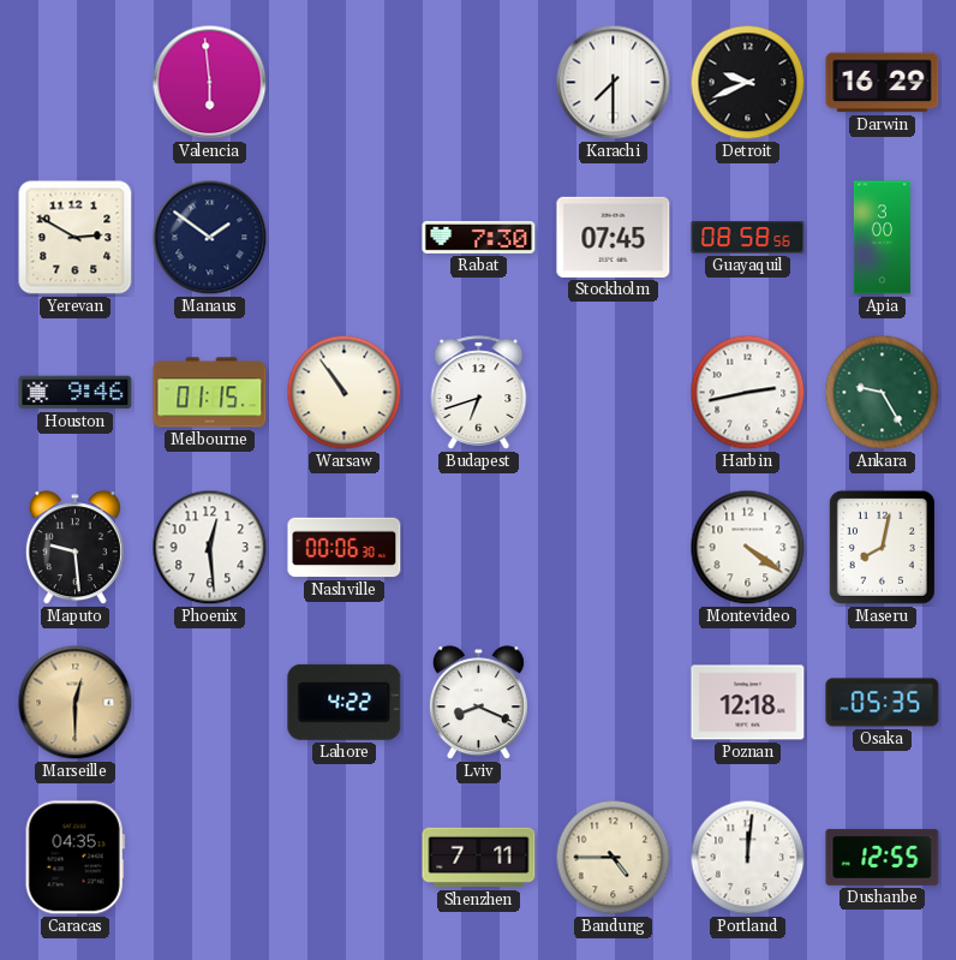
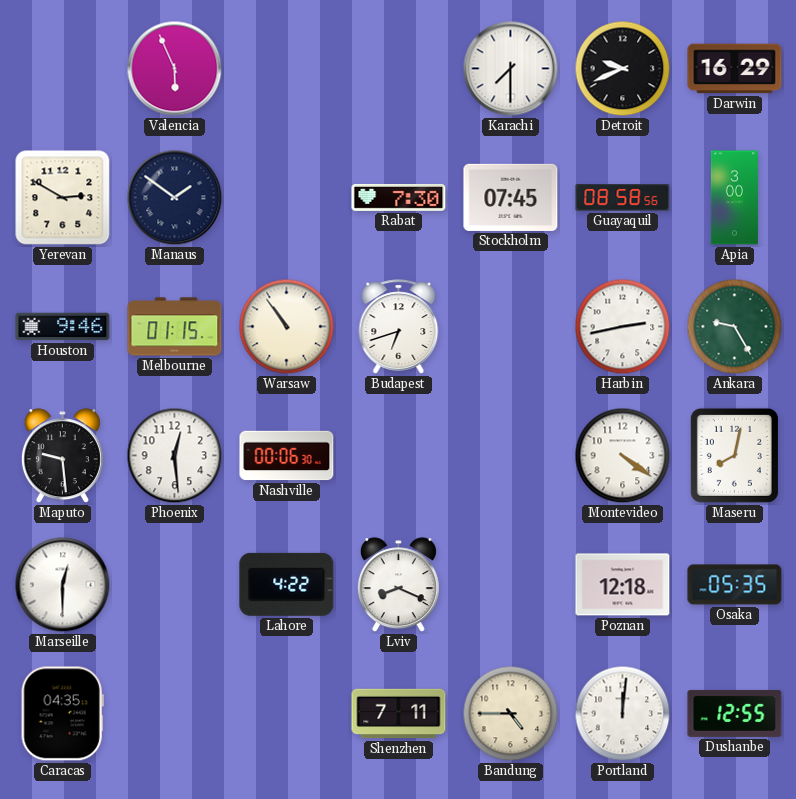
Valencia: 5:59 -> 5:56
Marseille dial: champagne -> white
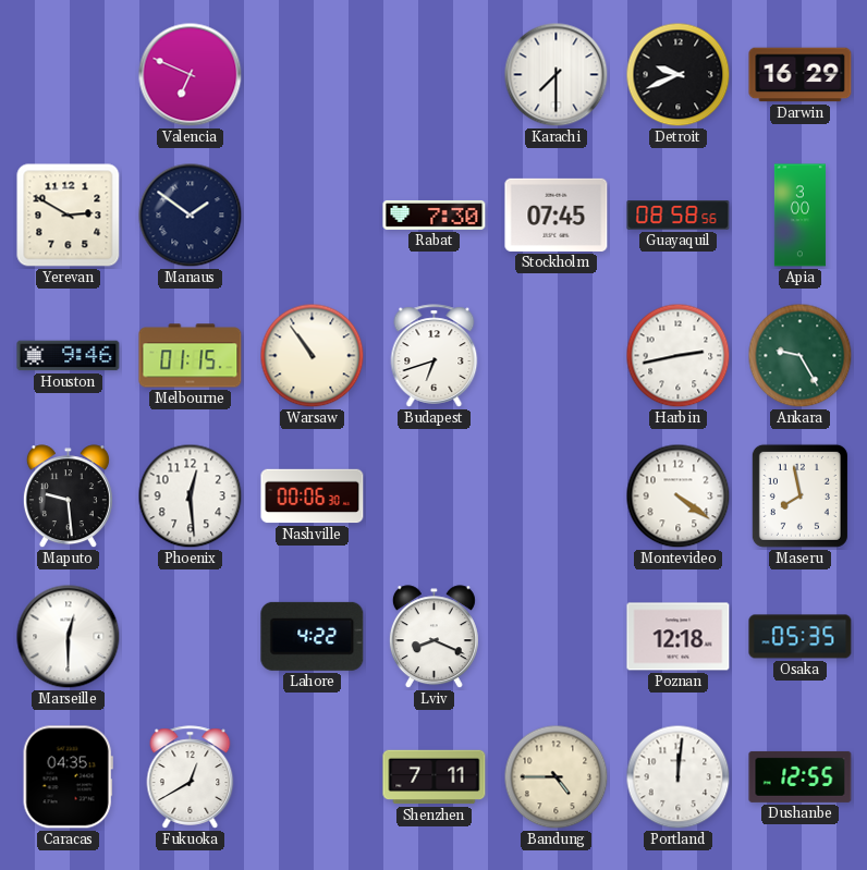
Valencia: 5:56 -> 6:49
Maseru: 8:02 -> 7:58
Fukuoka: none -> 12:40
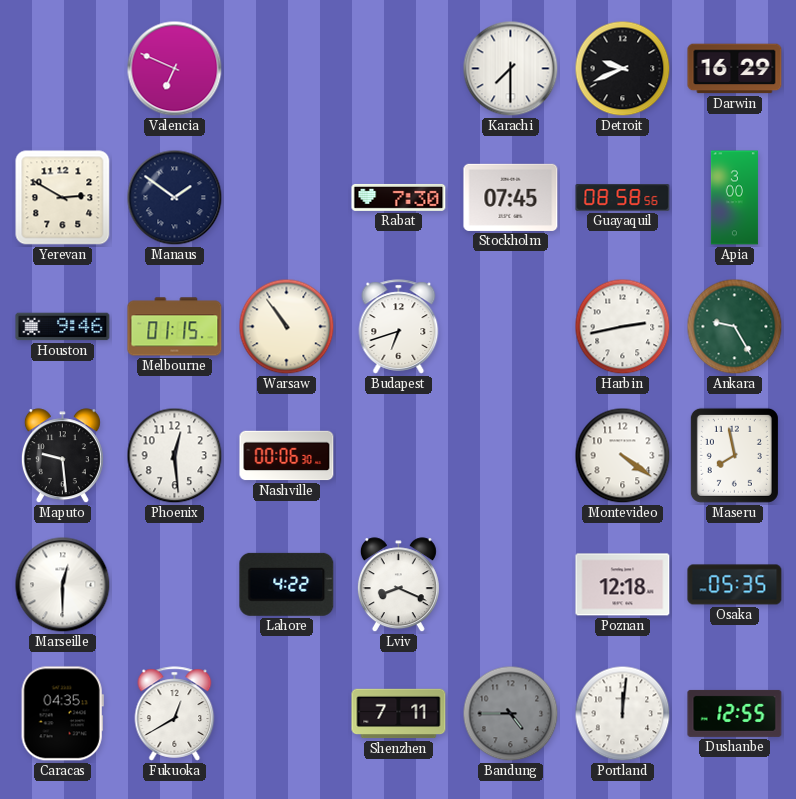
Bandung dial: cream -> grey
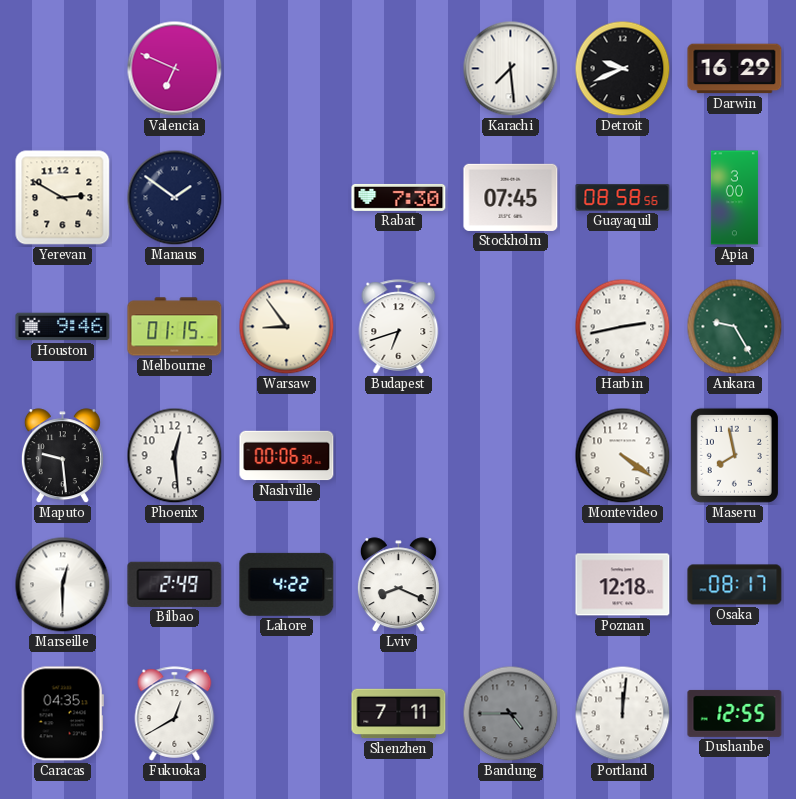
Karachi: 7:30 -> 7:29
Warsaw: 10:54 -> 8:54
Bilbao: none -> 2:49
Osaka: 05:35 -> 08:17
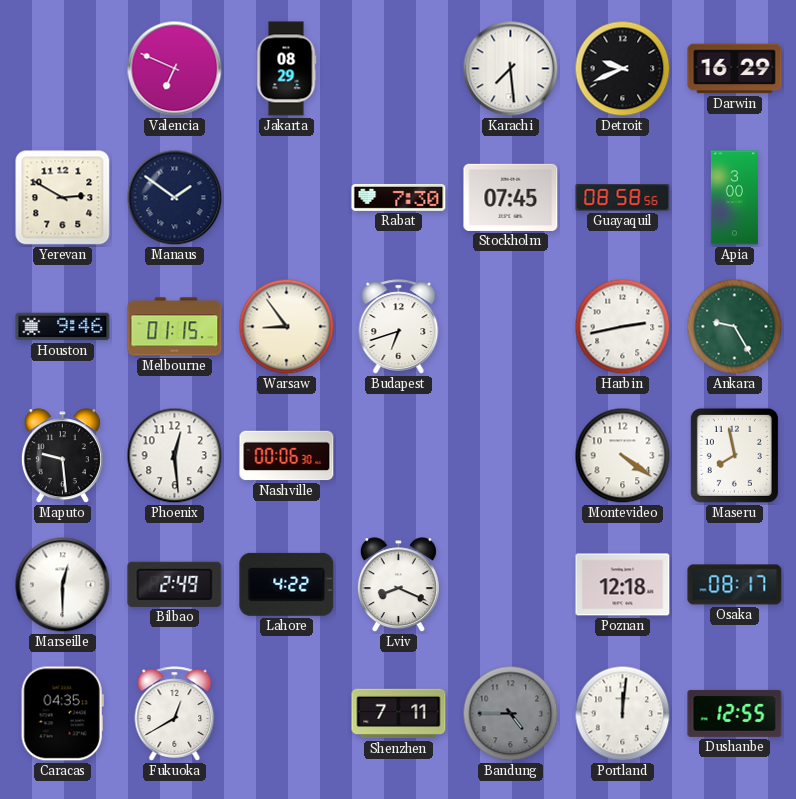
Jakarta: none -> 08:29
